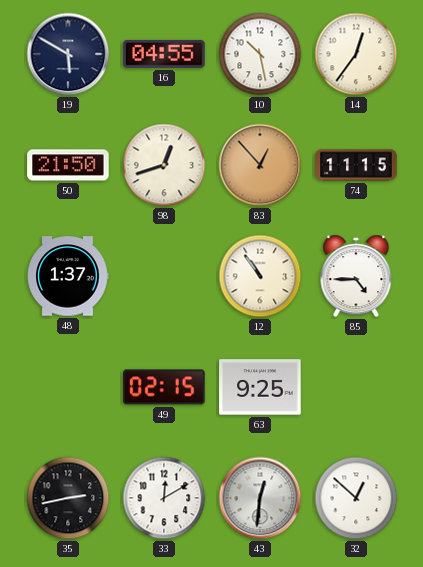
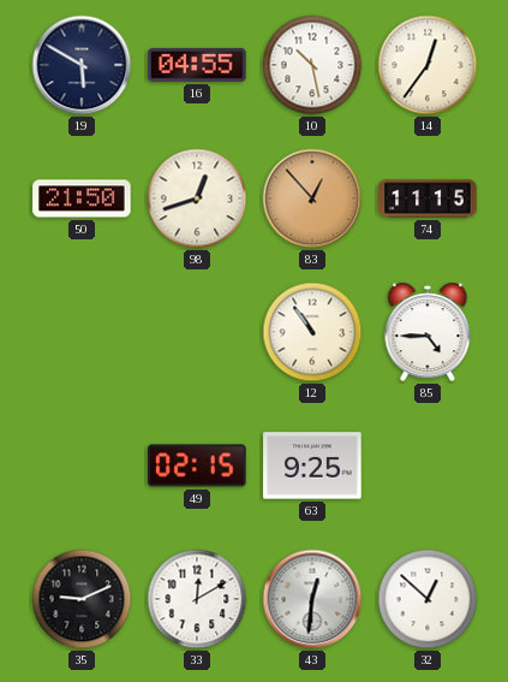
48: 1:37 -> none
35: 2:43 -> 9:11
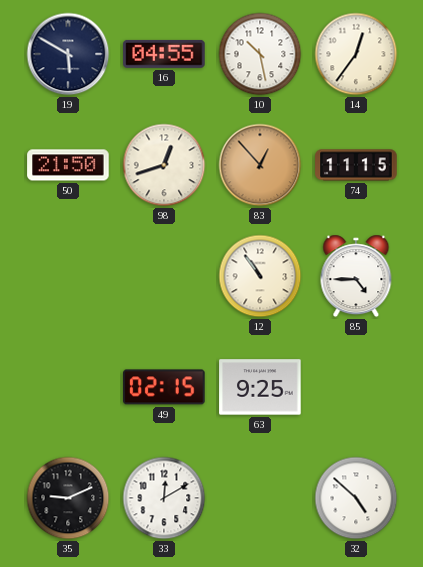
43: 12:31 -> none
32: 12:52 -> 4:52
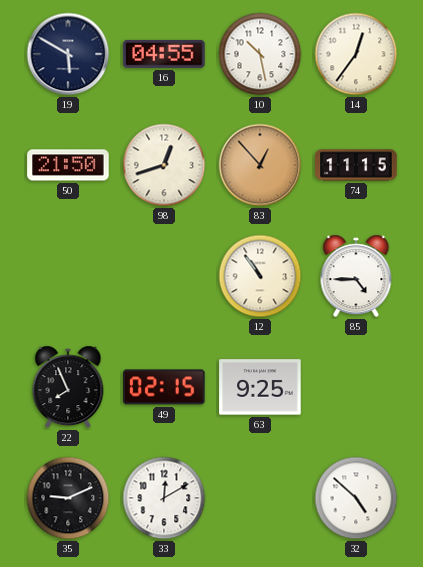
22: none -> 7:56
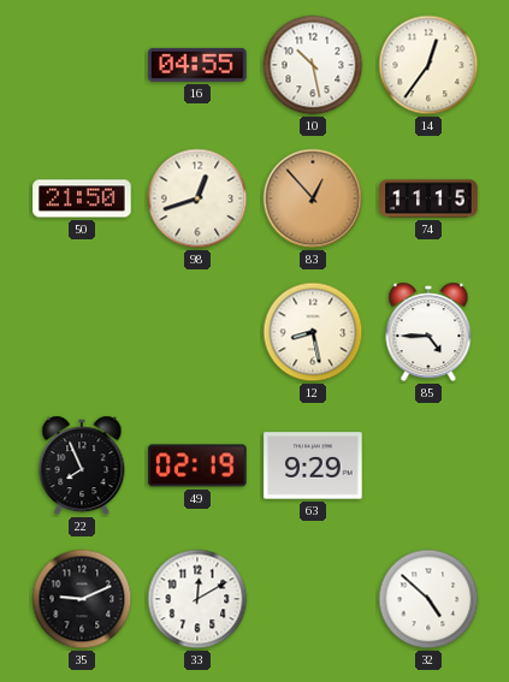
19: 5:50 -> none
12: 10:54 -> 8:28
49: 02:15 -> 02:19
63: 9:25 -> 9:29
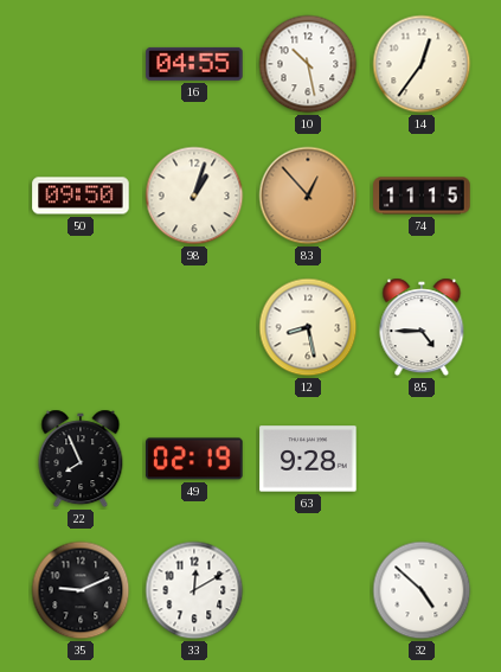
50: 21:50 -> 09:50
98: 12:42 -> 1:03
63: 9:29 -> 9:28
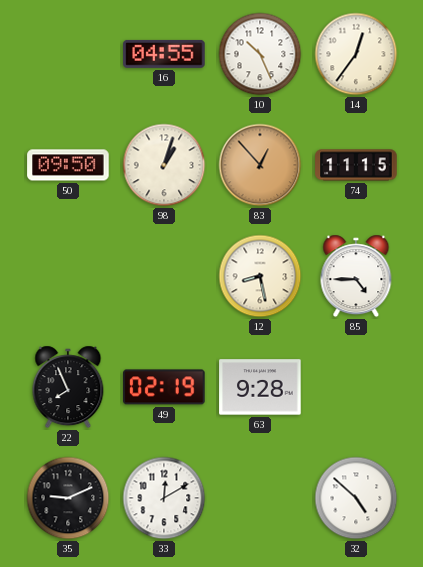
10: 10:28 -> 10:26
